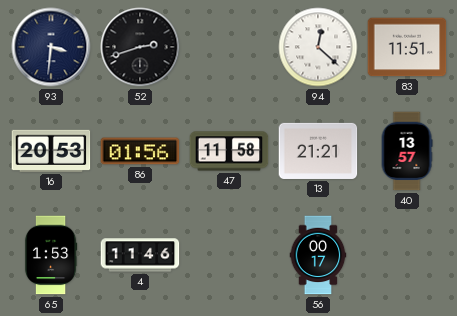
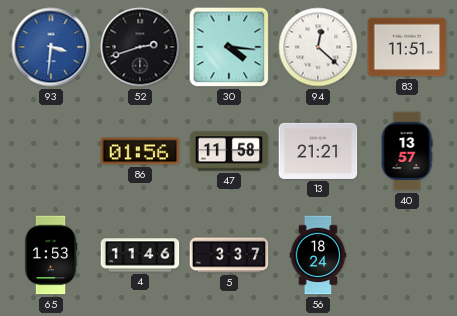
93 dial: navy -> blue
30: none -> 4:16
16: 20:53 -> none
5: none -> 3:37
56: 00:17 -> 18:24
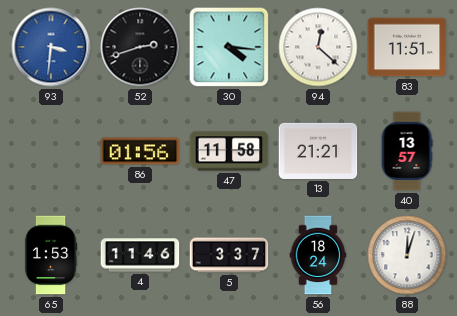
88: none -> 12:03
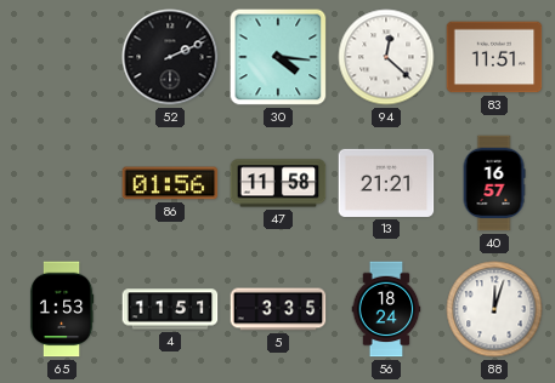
93: 3:31 -> none
52: 2:42 -> 2:11
40: 13:57 -> 16:57
4: 11:46 -> 11:51
5: 3:37 -> 3:35
